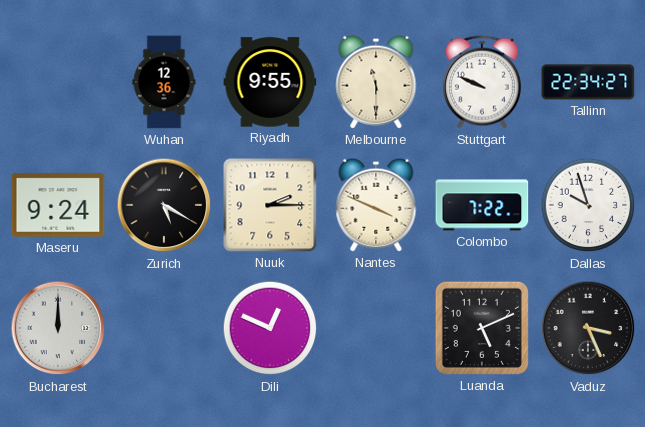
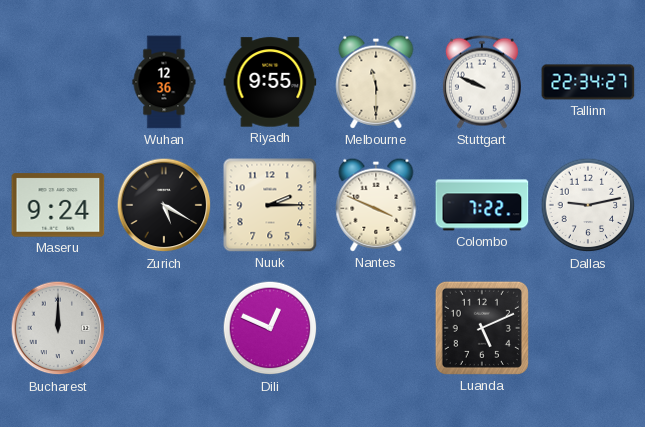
Dallas: 9:57 -> 9:13
Vaduz: 3:26 -> none
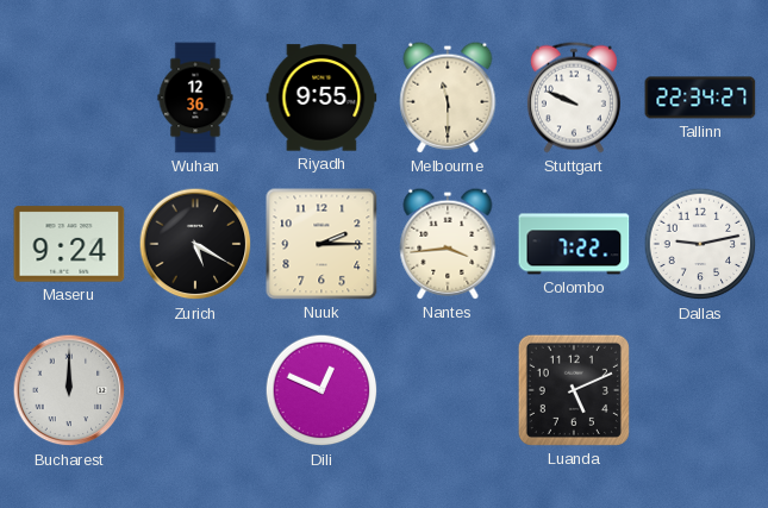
Nantes: 3:49 -> 3:44
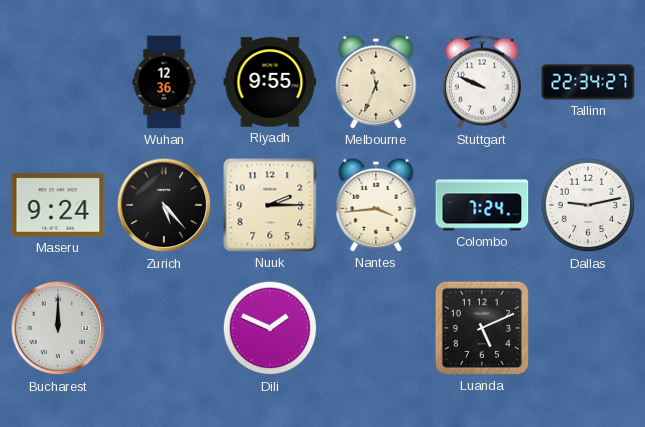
Melbourne: 11:30 -> 11:34
Zurich: 5:20 -> 5:23
Colombo: 7:22 -> 7:24
Dili: 12:49 -> 1:49
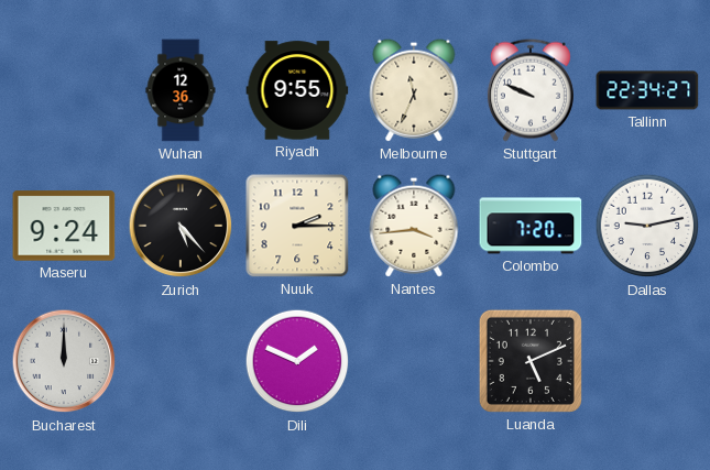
Colombo: 7:24 -> 7:20
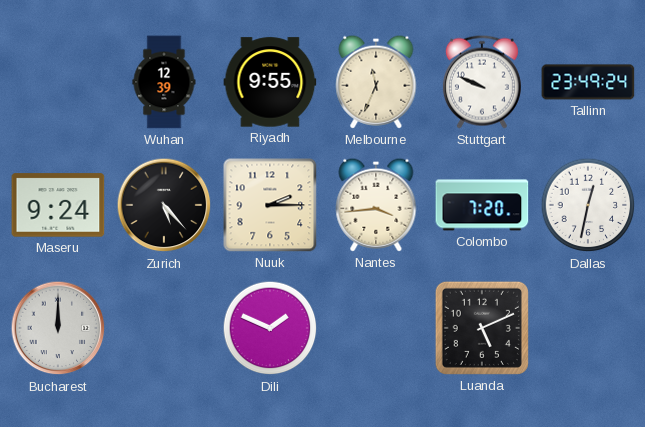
Wuhan: 12:36 -> 12:39
Tallinn: 22:34 -> 23:49
Dallas: 9:13 -> 12:32
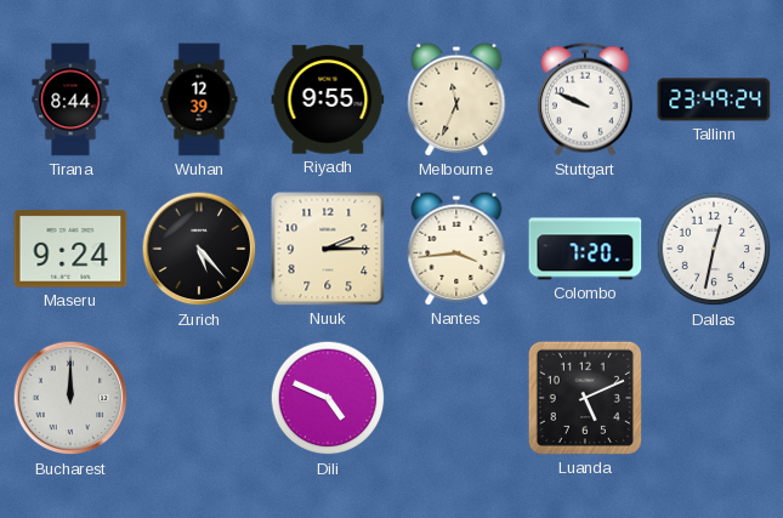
Tirana: none -> 8:44
Dili: 1:49 -> 4:49
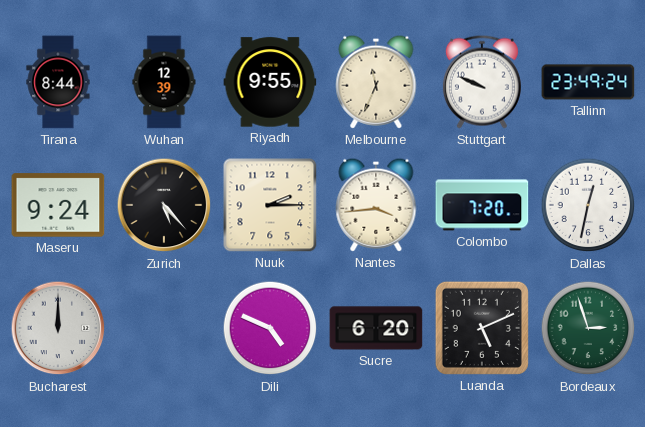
Sucre: none -> 6:20
Bordeaux: none -> 2:57
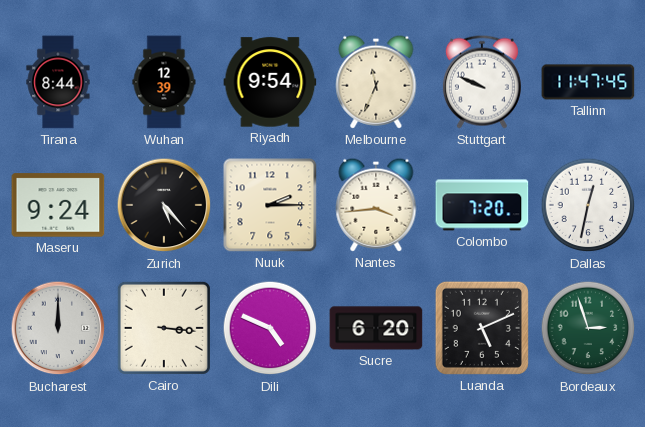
Riyadh: 9:55 -> 9:54
Tallinn: 23:49 -> 11:47
Cairo: none -> 3:16
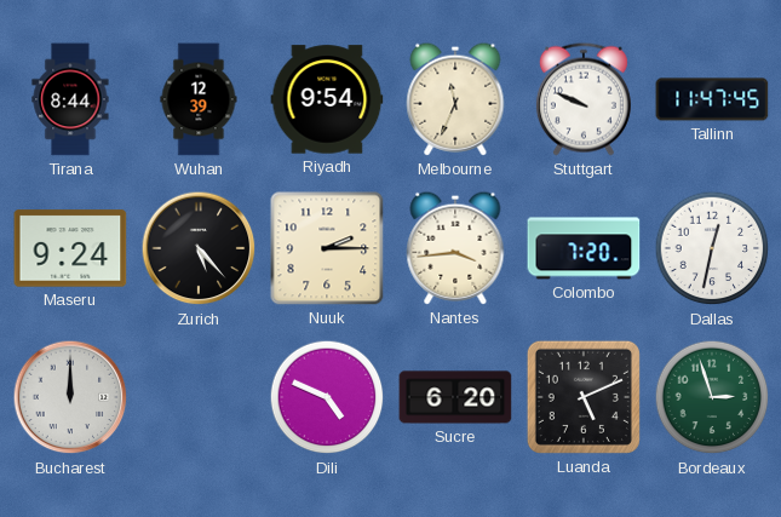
Cairo: 3:16 -> none
